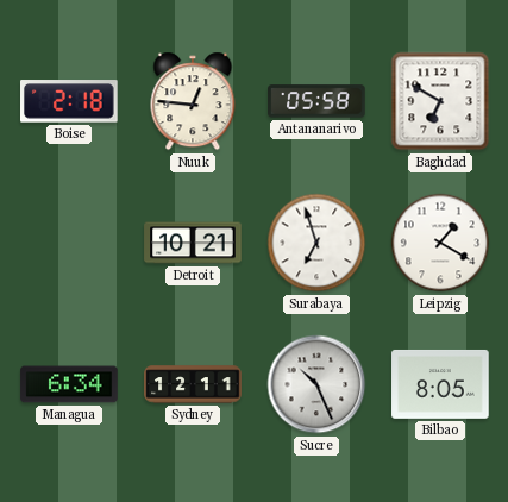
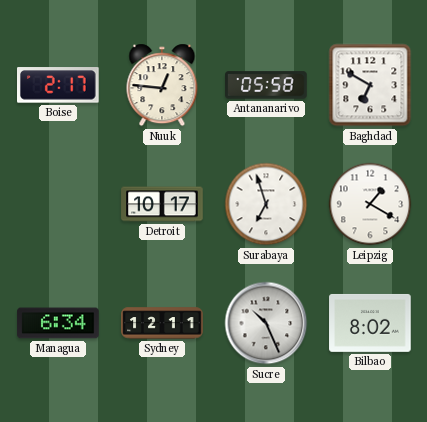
Boise: 2:18 -> 2:17
Detroit: 10:21 -> 10:17
Bilbao: 8:05 -> 8:02
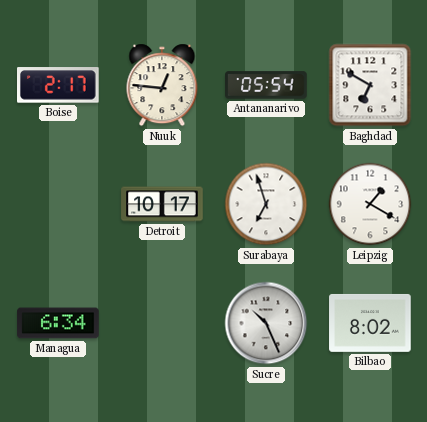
Antananarivo: 05:58 -> 05:54
Sydney: 12:11 -> none
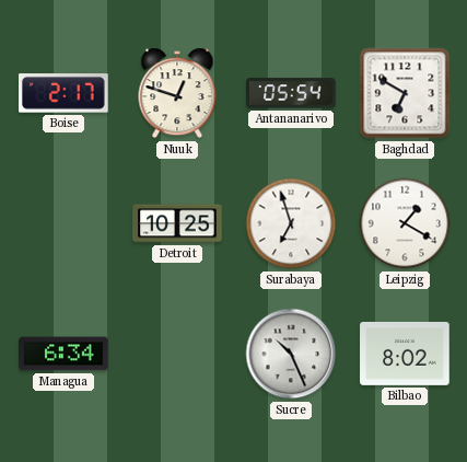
Nuuk: 12:46 -> 12:48
Detroit: 10:17 -> 10:25
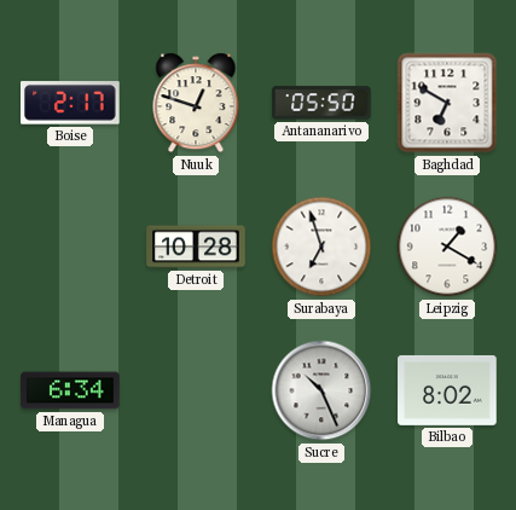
Antananarivo: 05:54 -> 05:50
Detroit: 10:25 -> 10:28
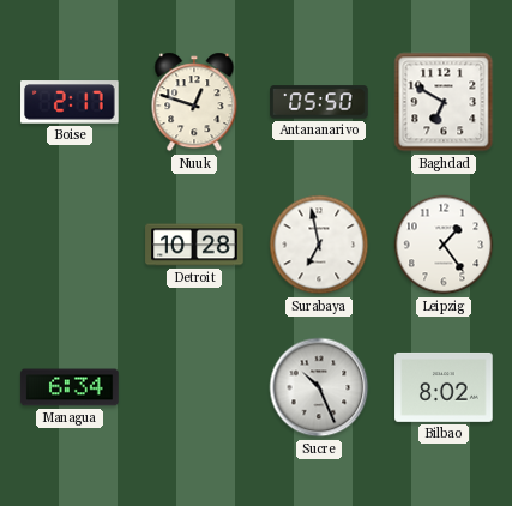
Surabaya: 6:57 -> 6:58
Leipzig: 1:20 -> 1:24
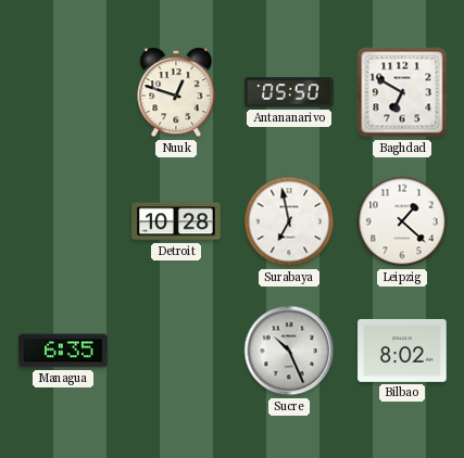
Boise: 2:17 -> none
Leipzig: 1:24 -> 1:22
Managua: 6:34 -> 6:35
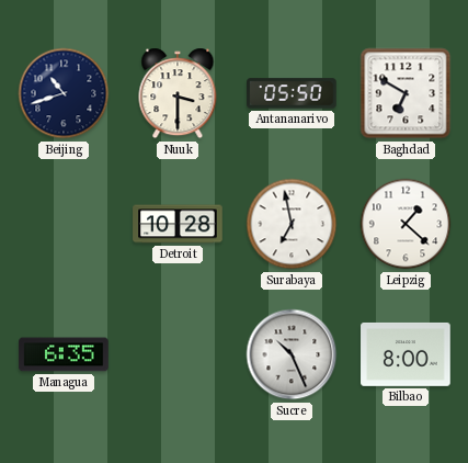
Beijing: none -> 10:42
Nuuk: 12:48 -> 3:30
Bilbao: 8:02 -> 8:00
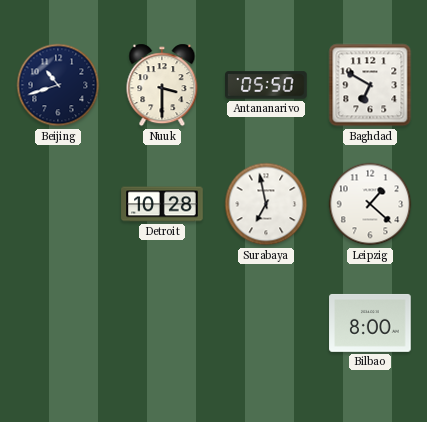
Managua: 6:35 -> none
Sucre: 10:26 -> none
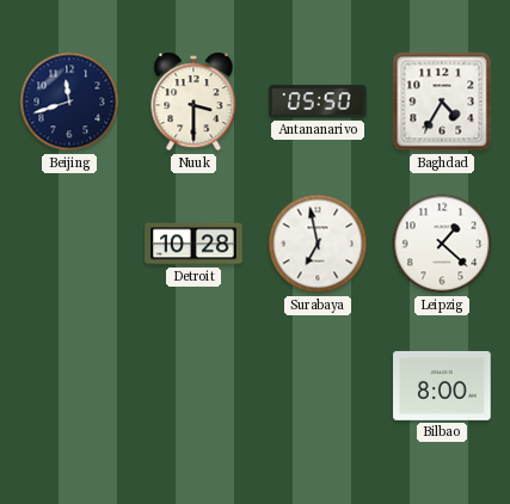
Beijing: 10:42 -> 11:42
Baghdad: 6:50 -> 4:35
